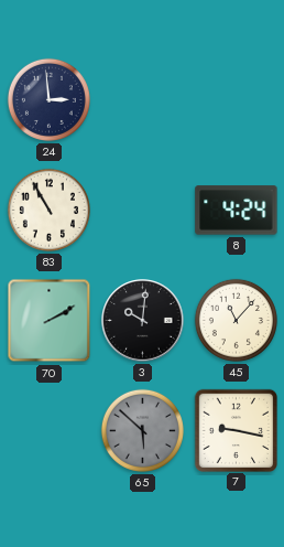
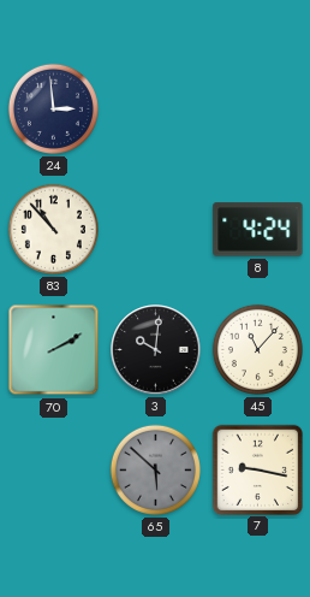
83: 10:55 -> 10:53
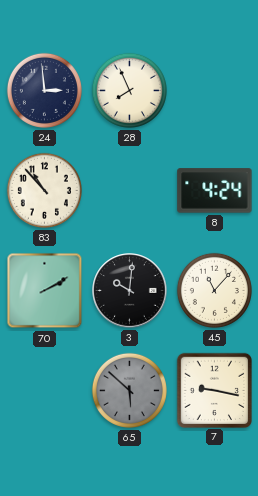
28: none -> 7:56
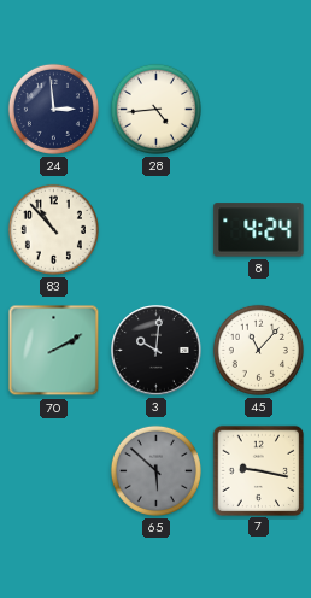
28: 7:56 -> 4:44
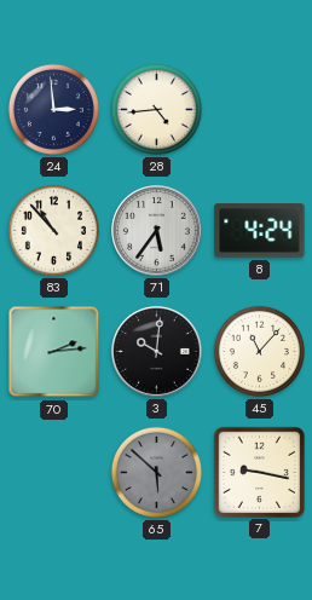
71: none -> 5:36
70: 2:10 -> 2:14
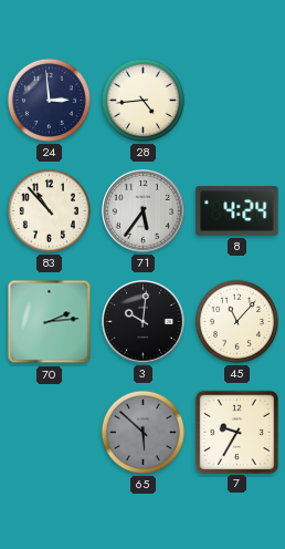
7: 9:17 -> 9:35
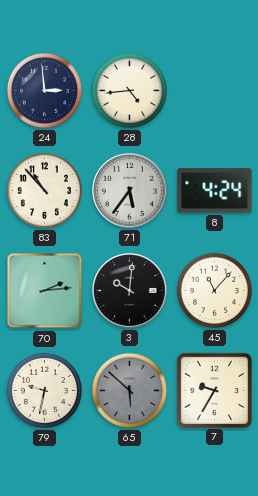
79: none -> 9:32
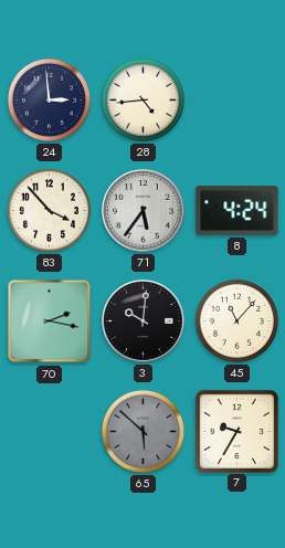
83: 10:53 -> 3:53
70: 2:14 -> 2:17
79: 9:32 -> none
